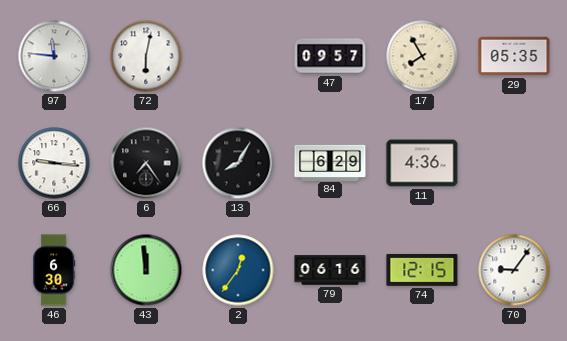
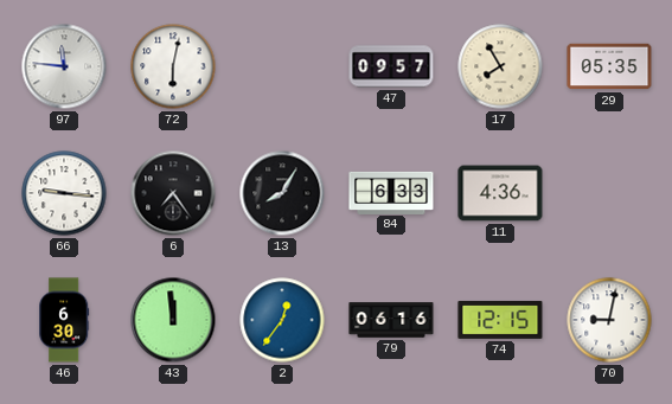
84: 6:29 -> 6:33
70: 9:06 -> 9:02
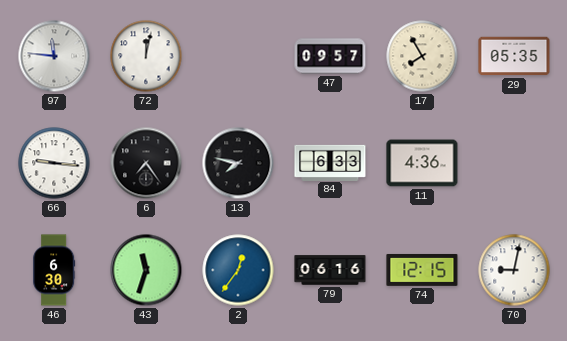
72: 6:02 -> 12:02
13: 8:05 -> 7:47
43: 11:59 -> 11:33
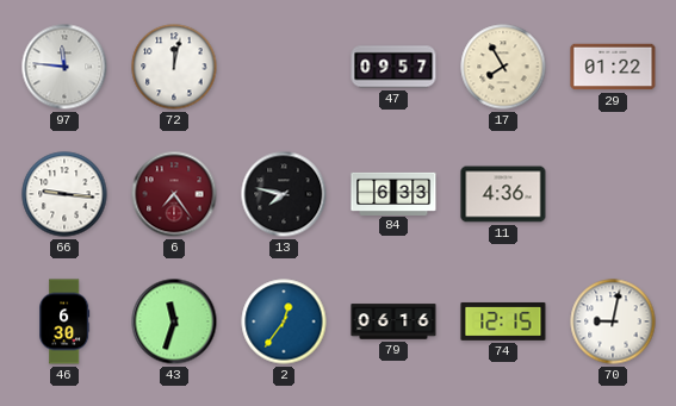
29: 05:35 -> 01:22
6 dial: black -> burgundy
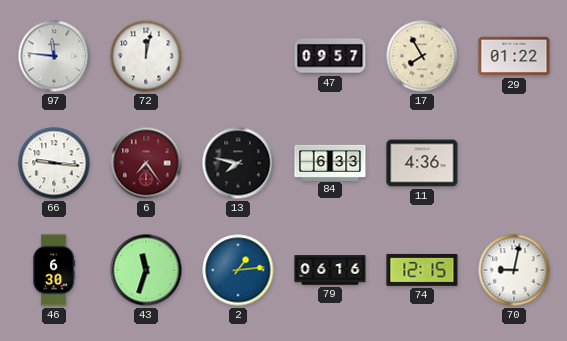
2: 12:36 -> 1:14
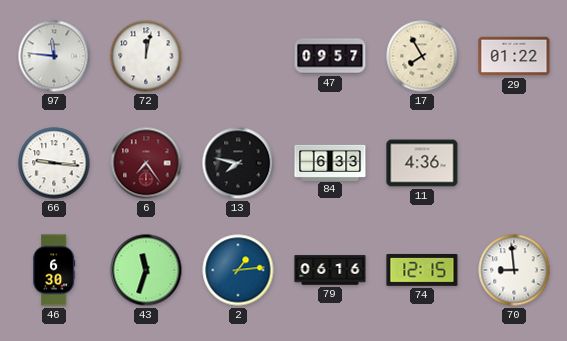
70: 9:02 -> 8:59
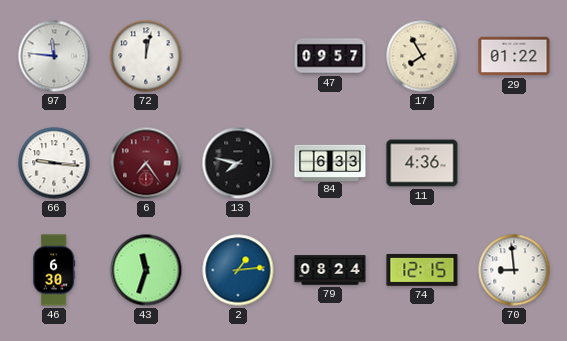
79: 06:16 -> 08:24
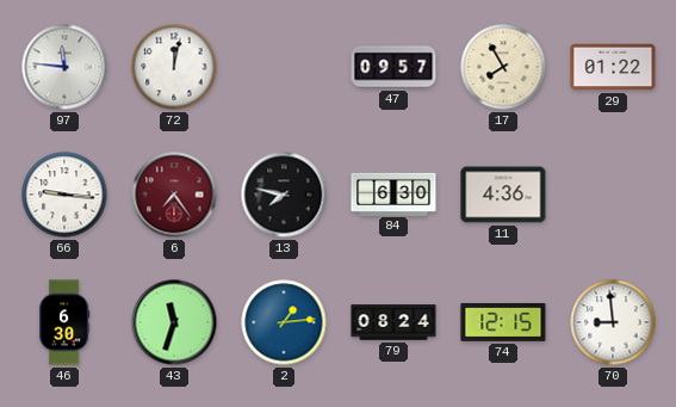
84: 6:33 -> 6:30
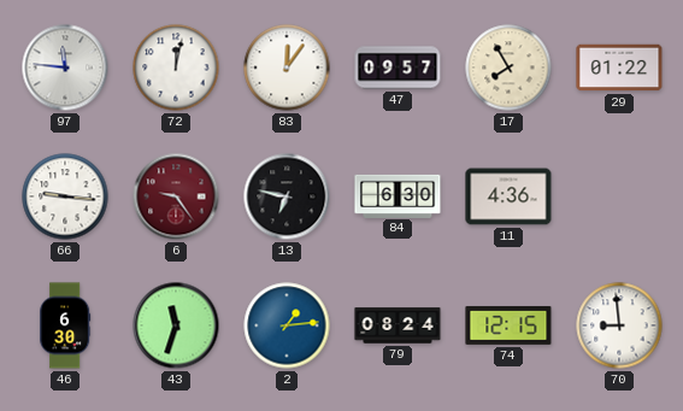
83: none -> 12:06
6: 7:24 -> 9:24
13: 7:47 -> 6:47
